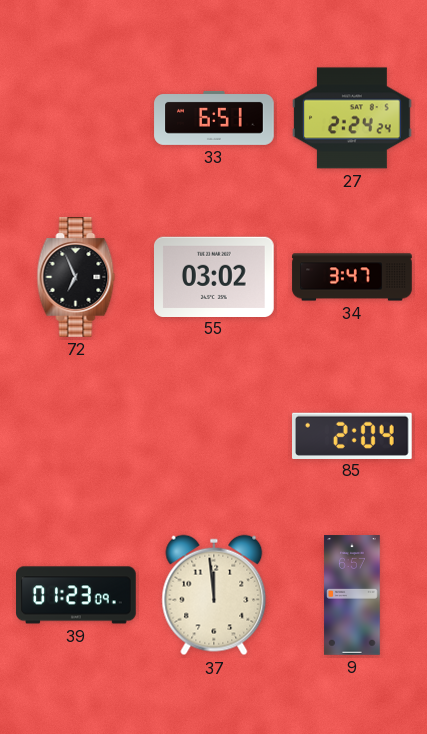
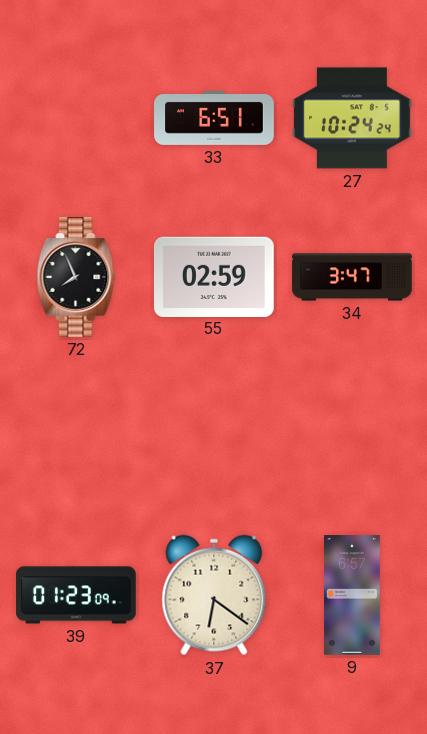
27: 2:24 -> 10:24
72: 6:56 -> 7:56
55: 03:02 -> 02:59
85: 2:04 -> none
37: 11:59 -> 6:21
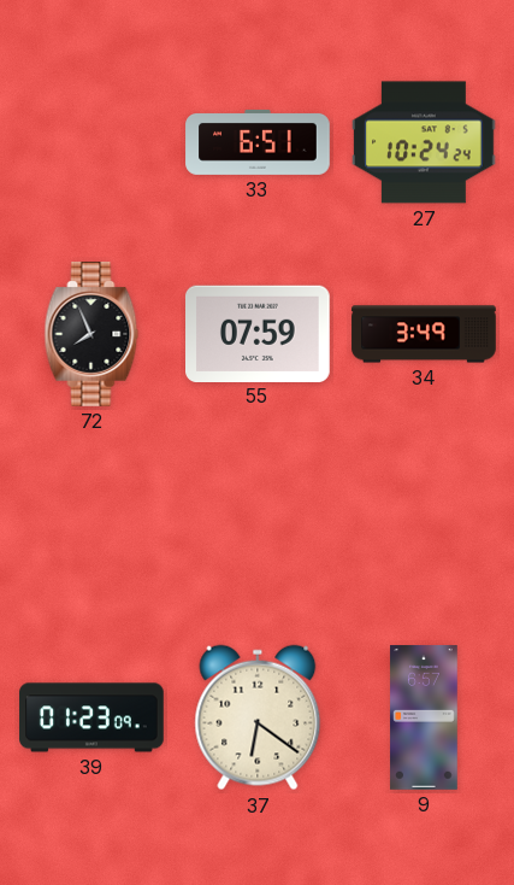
55: 02:59 -> 07:59
34: 3:47 -> 3:49
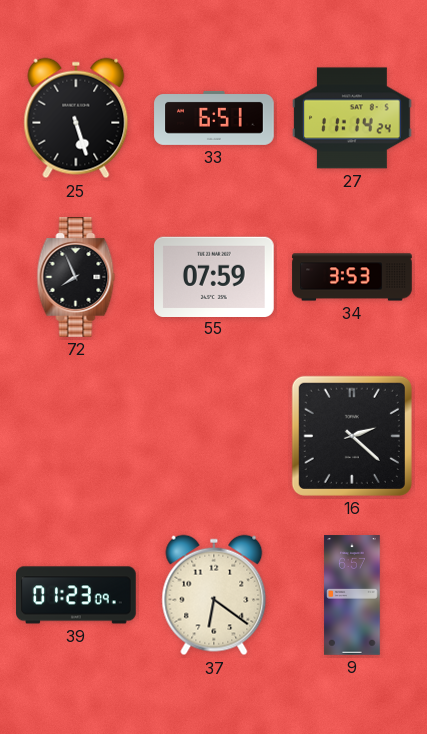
25: none -> 5:27
27: 10:24 -> 11:14
34: 3:49 -> 3:53
16: none -> 2:22
